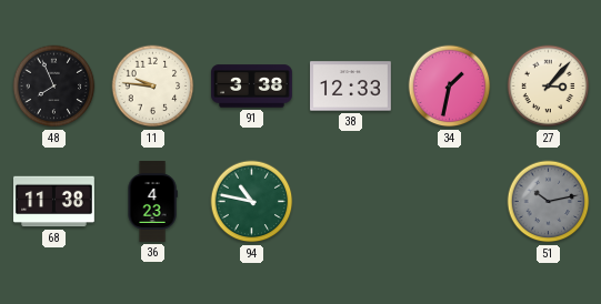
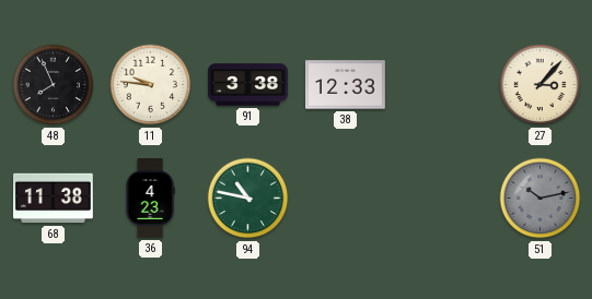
34: 1:32 -> none
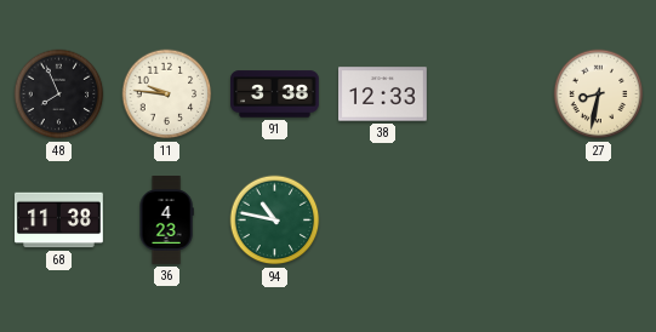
27: 3:07 -> 8:32
51: 10:13 -> none
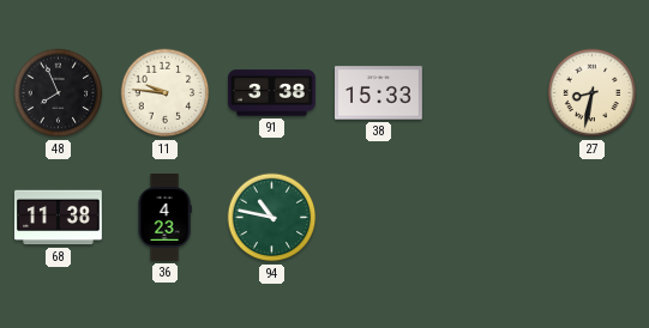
38: 12:33 -> 15:33
